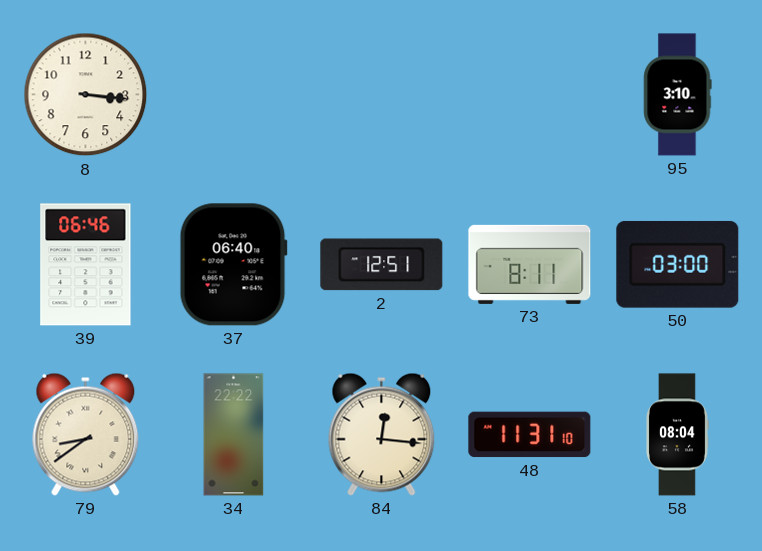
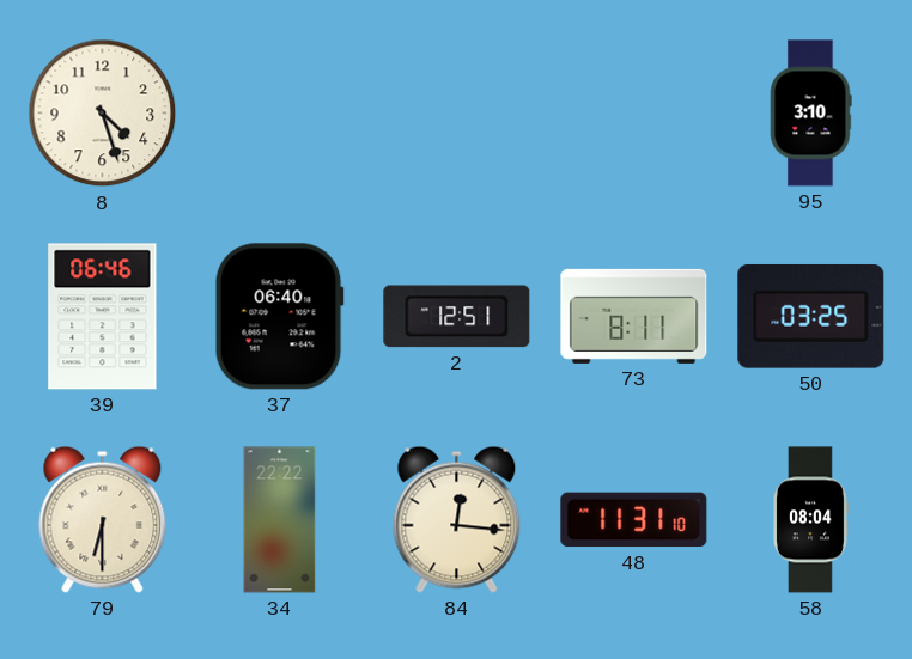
8: 3:16 -> 4:27
50: 03:00 -> 03:25
79: 8:39 -> 6:30
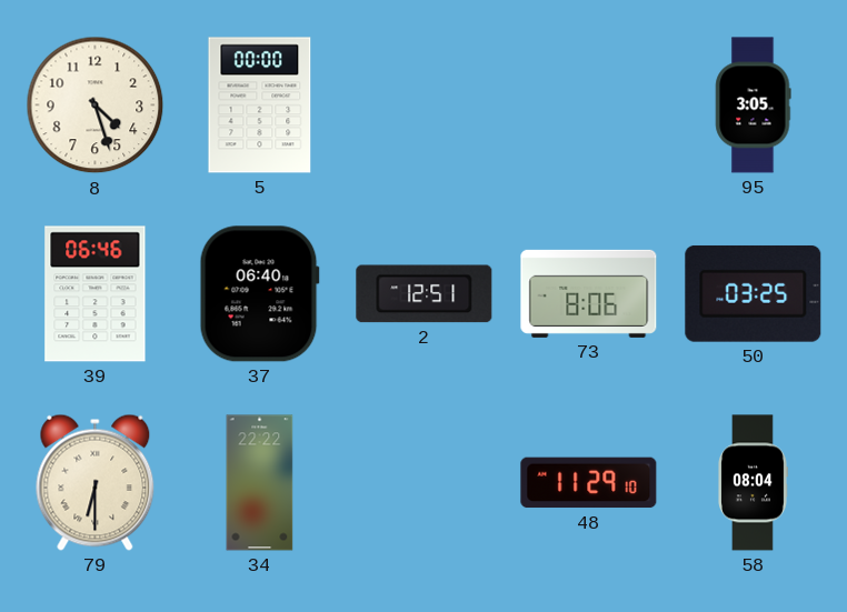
5: none -> 00:00
95: 3:10 -> 3:05
73: 8:11 -> 8:06
84: 12:16 -> none
48: 11:31 -> 11:29
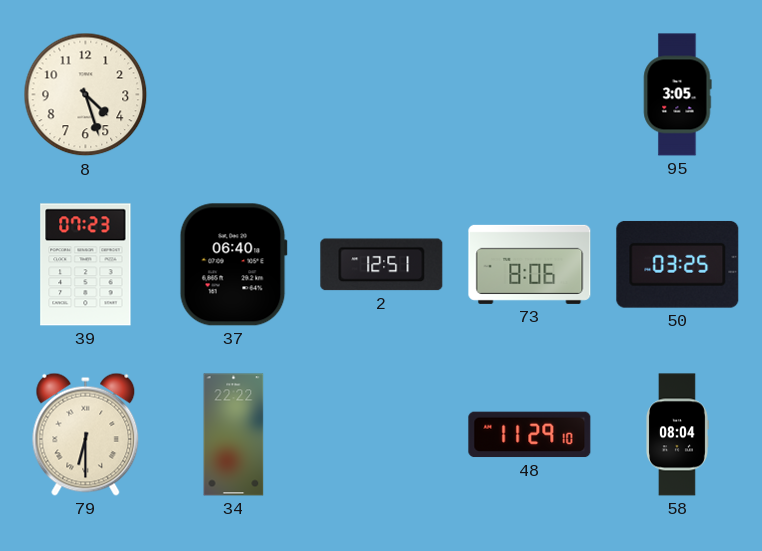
5: 00:00 -> none
39: 06:46 -> 07:23
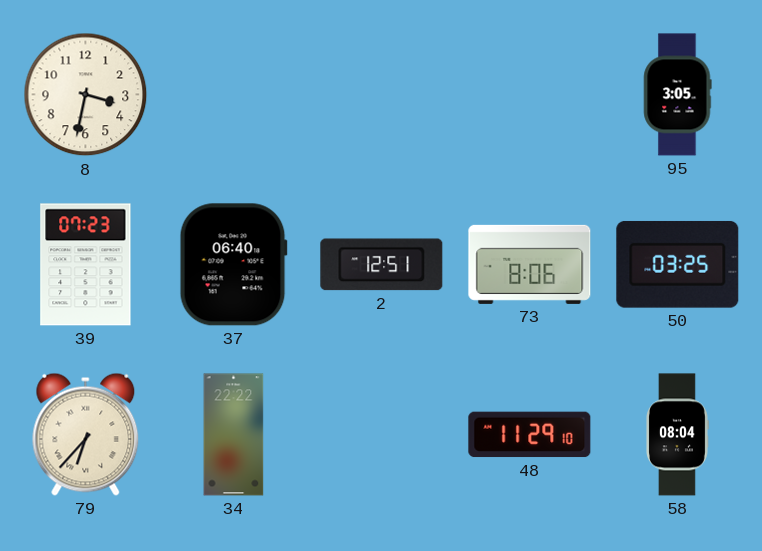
8: 4:27 -> 3:32
79: 6:30 -> 6:37
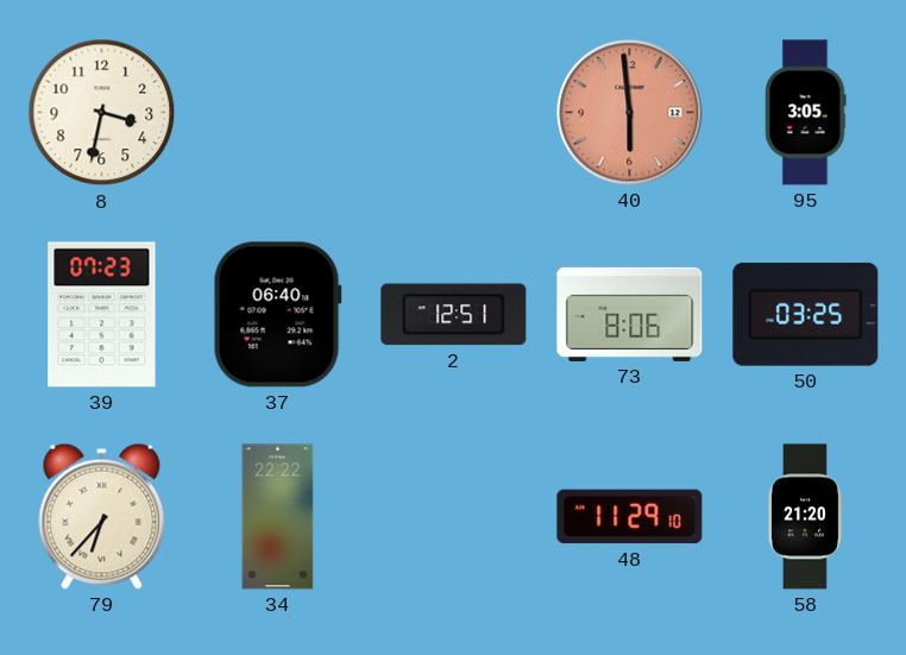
40: none -> 5:59
58: 08:04 -> 21:20
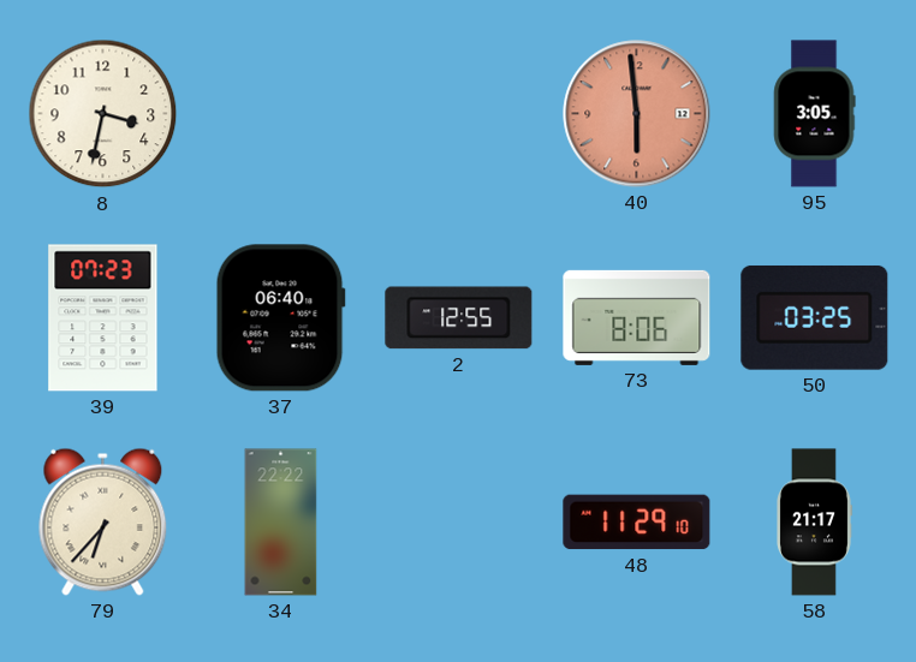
2: 12:51 -> 12:55
58: 21:20 -> 21:17
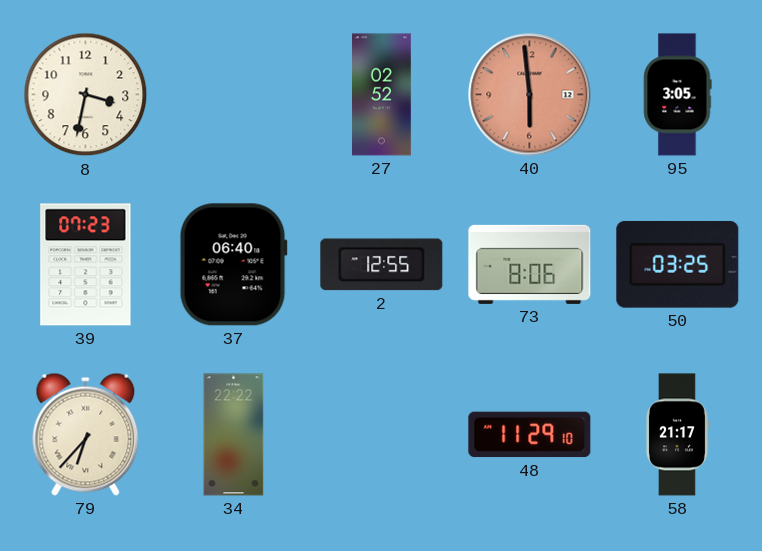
27: none -> 02:52
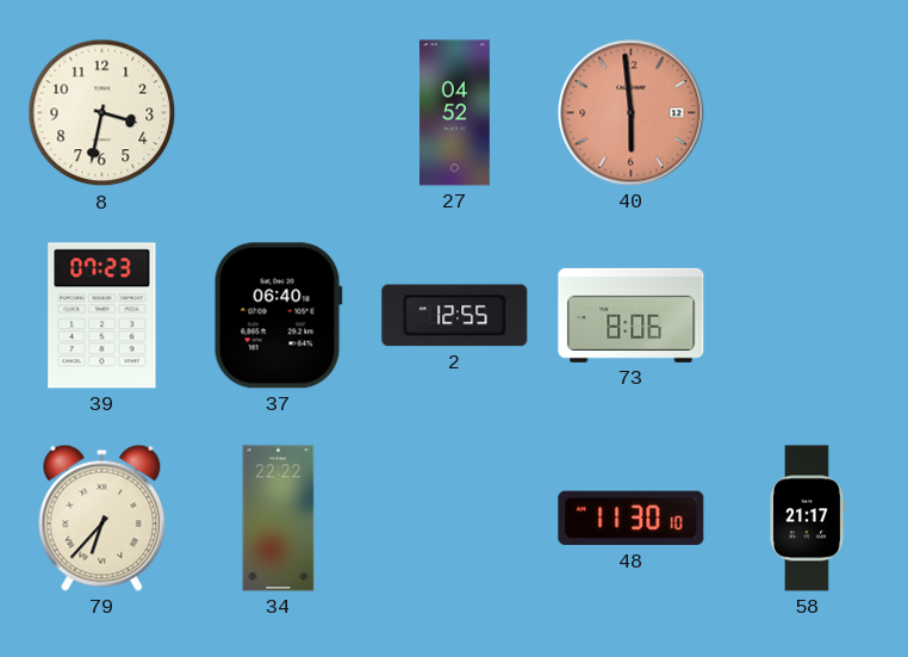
27: 02:52 -> 04:52
95: 3:05 -> none
50: 03:25 -> none
48: 11:29 -> 11:30
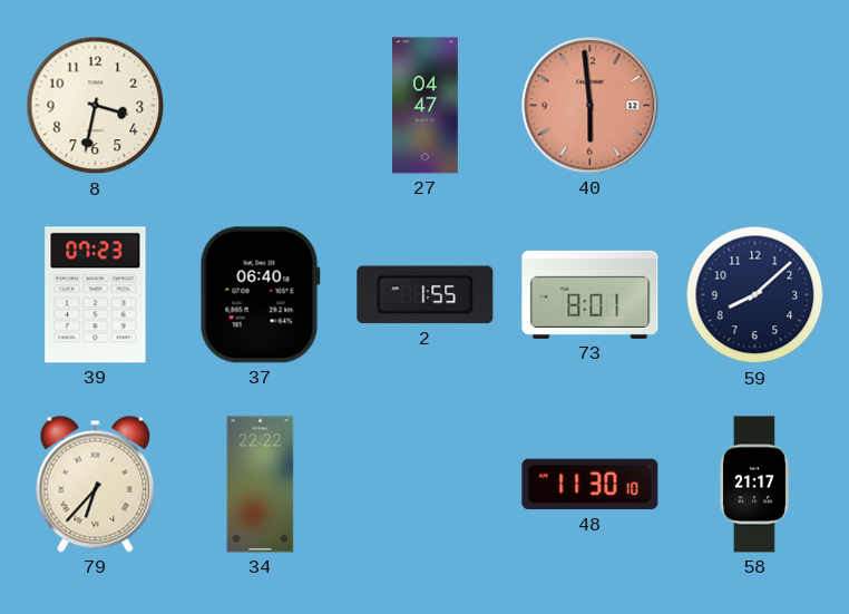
27: 04:52 -> 04:47
2: 12:55 -> 1:55
73: 8:06 -> 8:01
59: none -> 8:08
